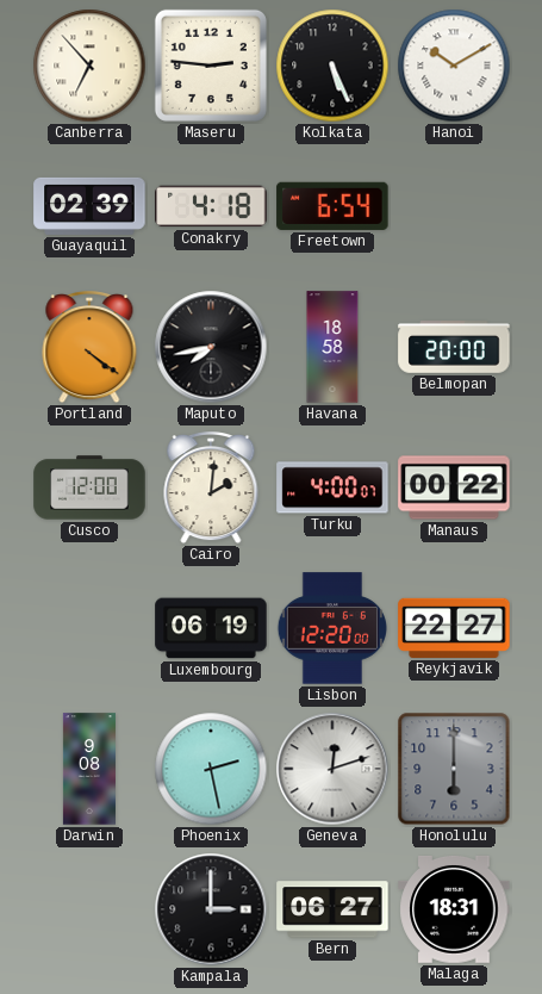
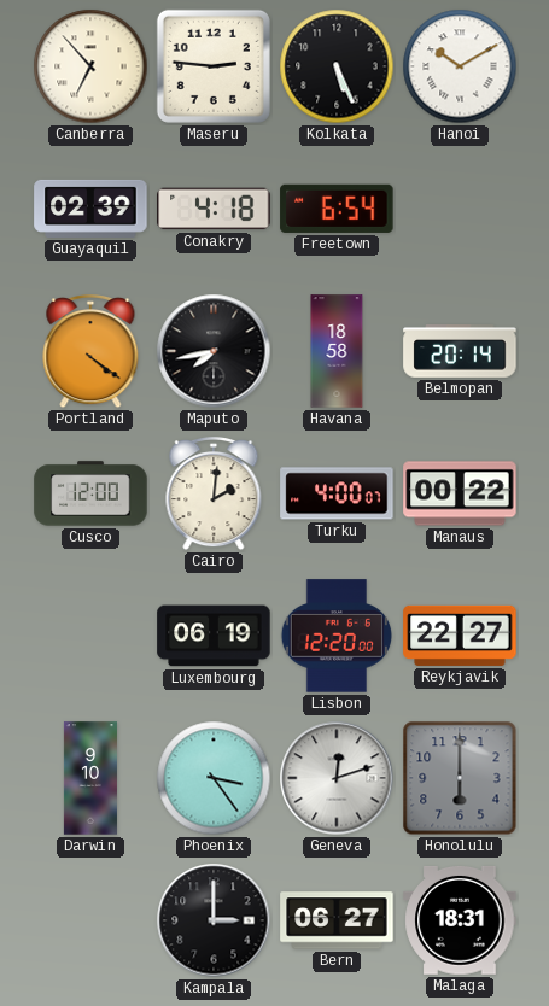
Belmopan: 20:00 -> 20:14
Darwin: 9:08 -> 9:10
Phoenix: 2:28 -> 3:24
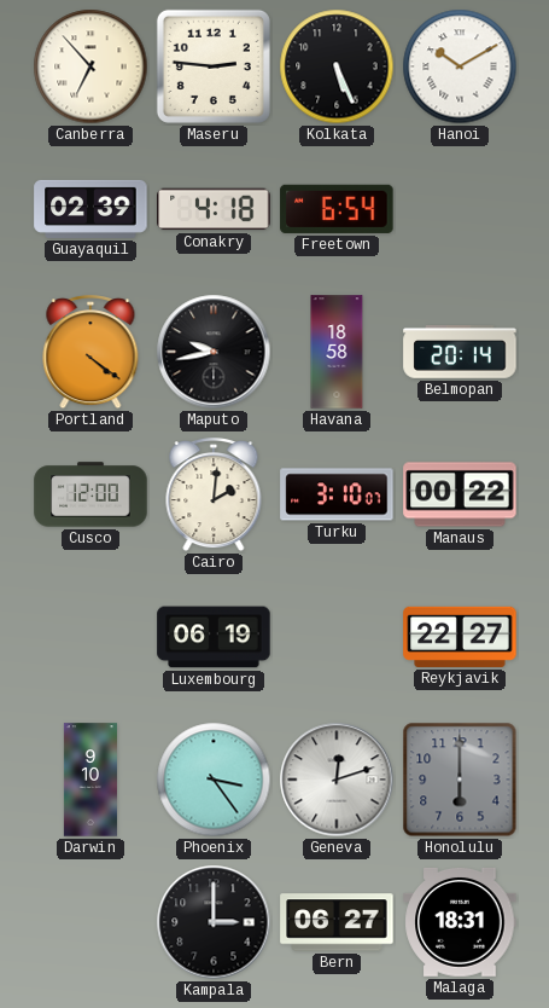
Maputo: 7:43 -> 9:43
Turku: 4:00 -> 3:10
Lisbon: 12:20 -> none
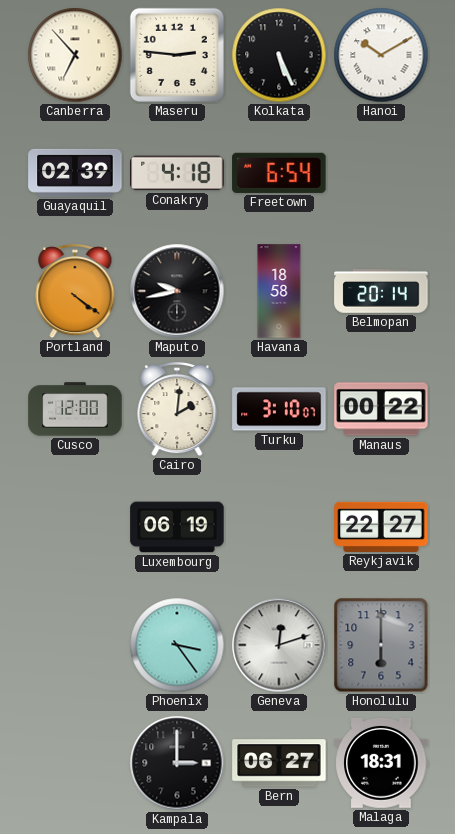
Darwin: 9:10 -> none
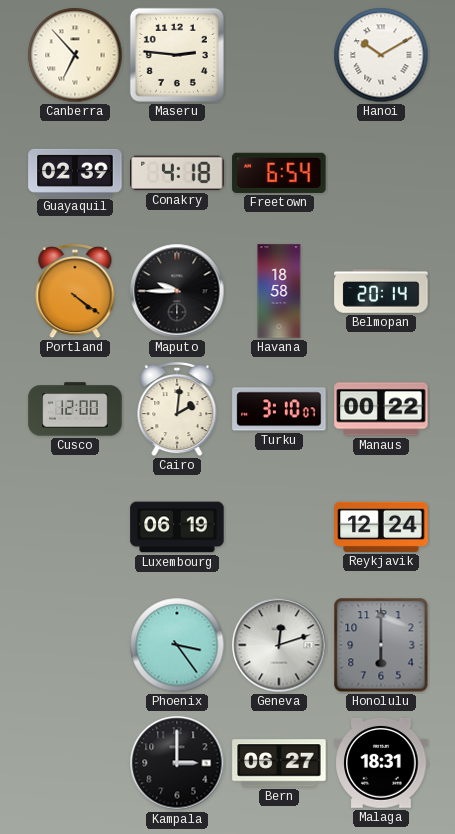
Kolkata: 5:26 -> none
Maputo: 9:43 -> 9:45
Reykjavik: 22:27 -> 12:24
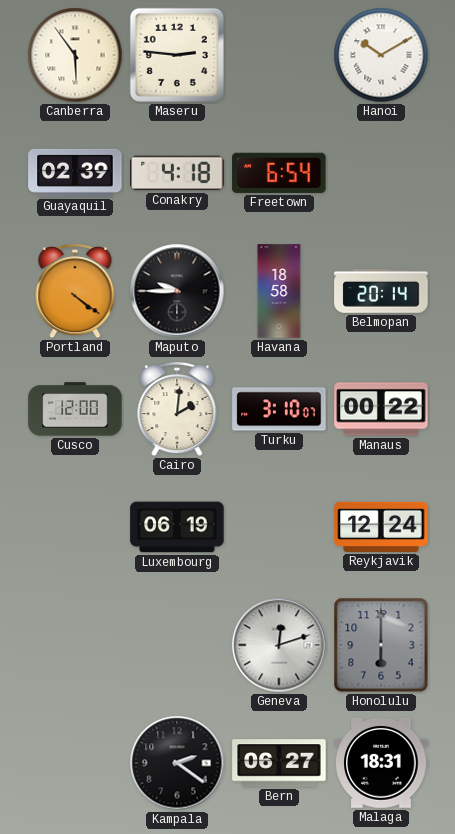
Canberra: 6:53 -> 5:54
Phoenix: 3:24 -> none
Kampala: 3:00 -> 2:21
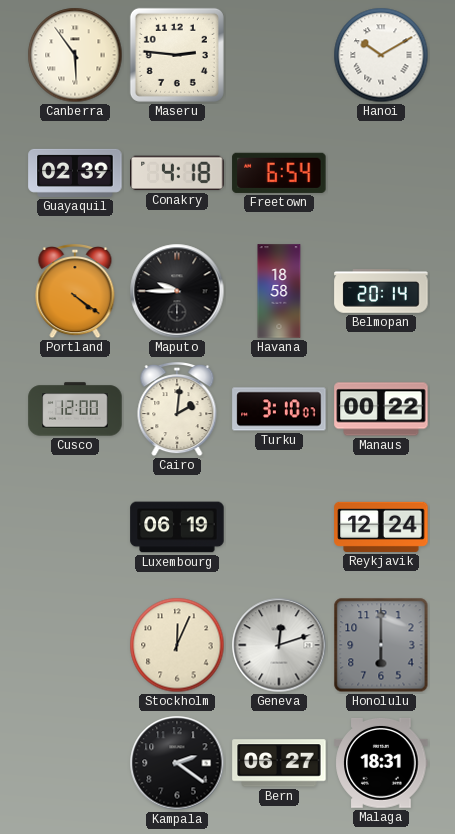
Stockholm: none -> 12:04
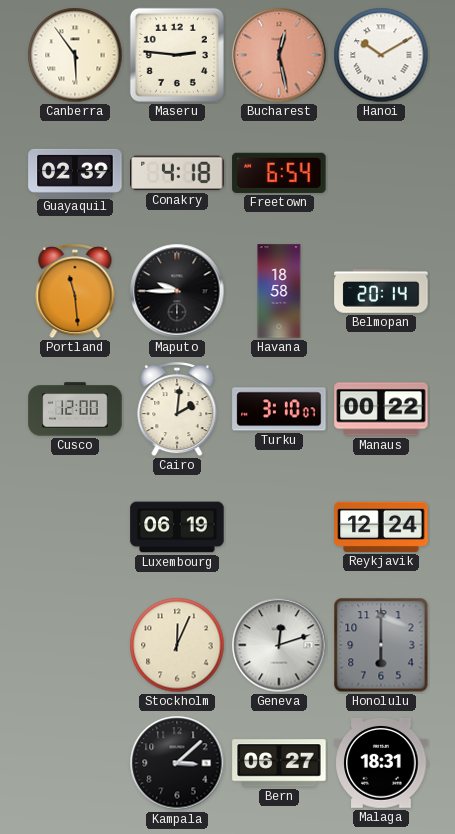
Bucharest: none -> 12:28
Portland: 4:21 -> 11:29
Kampala: 2:21 -> 3:08
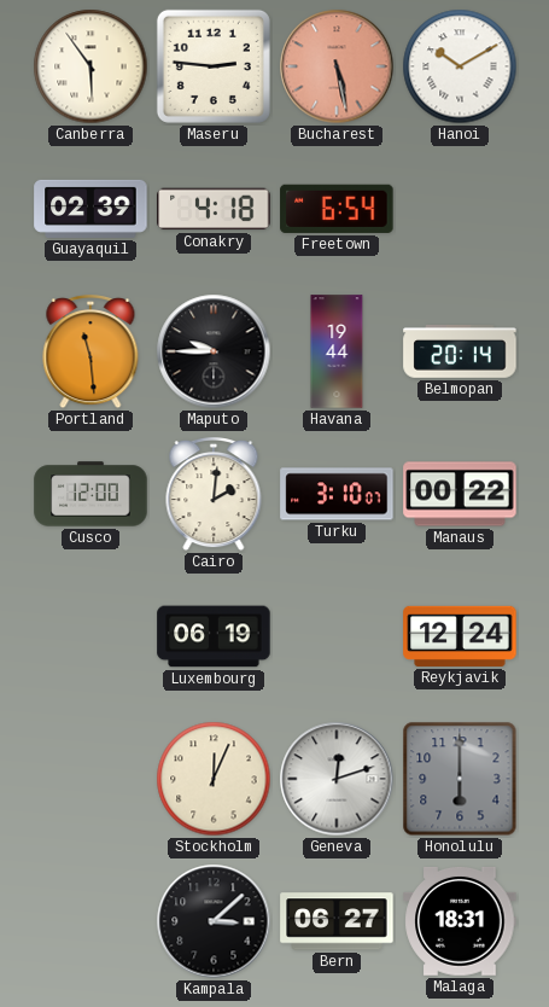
Bucharest: 12:28 -> 5:28
Havana: 18:58 -> 19:44
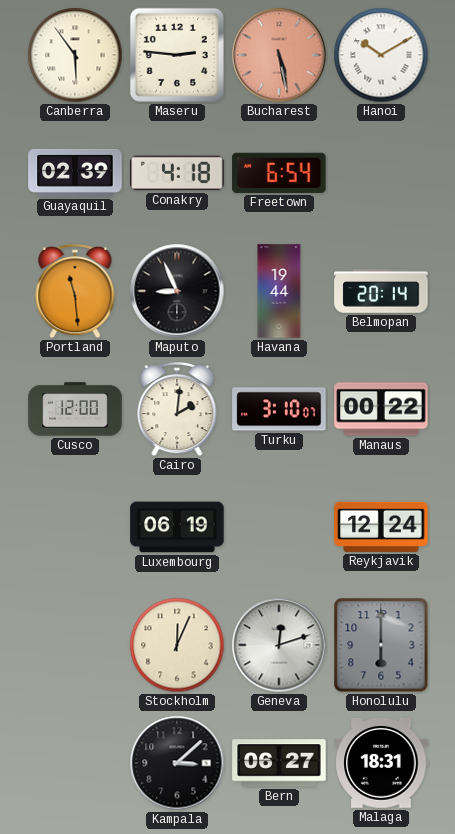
Maputo: 9:45 -> 8:56
